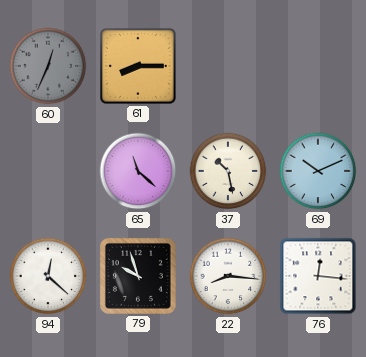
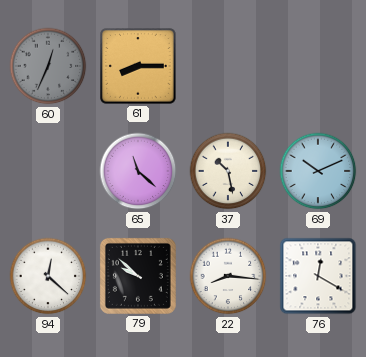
79: 9:57 -> 9:52
76: 12:16 -> 12:20
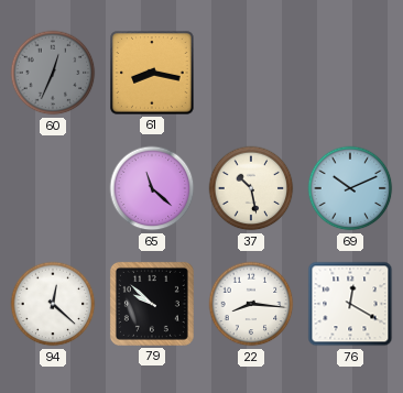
61: 8:15 -> 8:17
